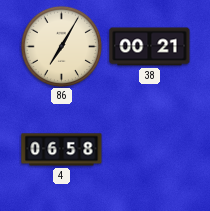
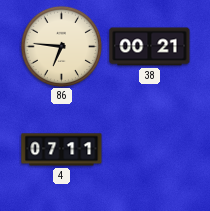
86: 7:05 -> 6:46
4: 06:58 -> 07:11
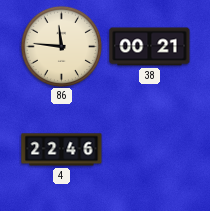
86: 6:46 -> 11:46
4: 07:11 -> 22:46
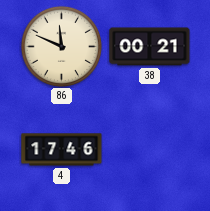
86: 11:46 -> 11:49
4: 22:46 -> 17:46
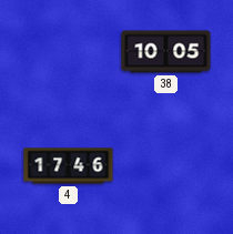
86: 11:49 -> none
38: 00:21 -> 10:05
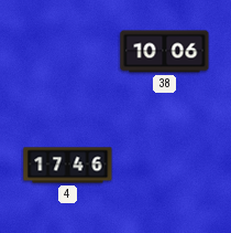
38: 10:05 -> 10:06
